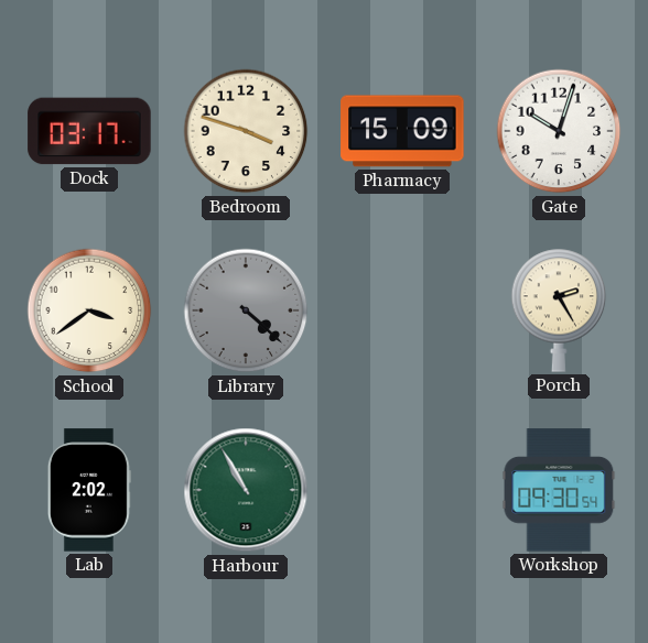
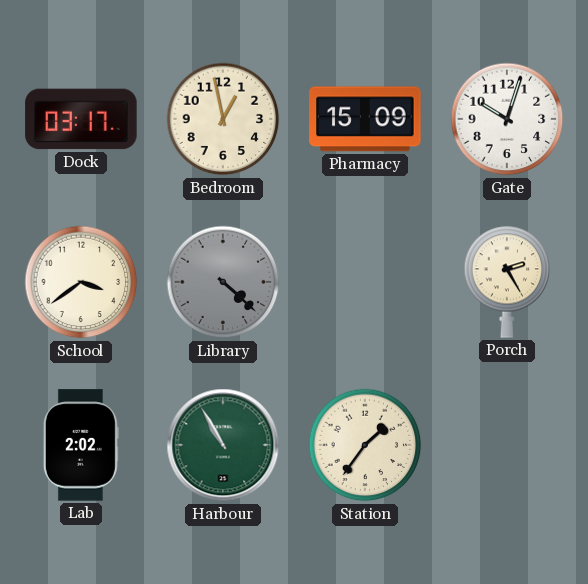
Bedroom: 3:48 -> 12:58
Station: none -> 1:36
Workshop: 09:30 -> none
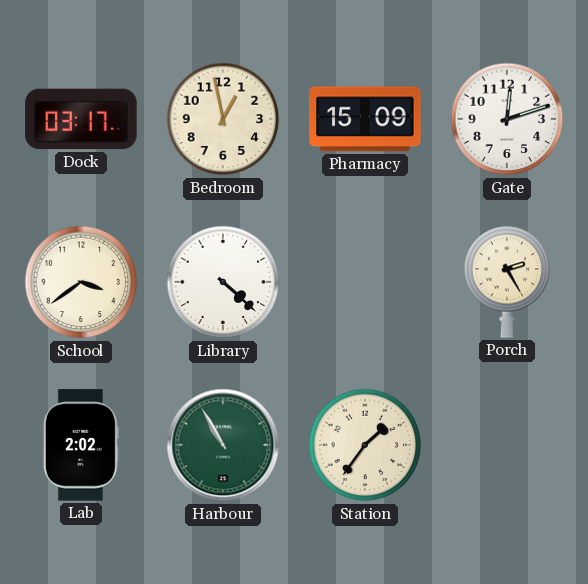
Gate: 10:03 -> 12:12
Library dial: grey -> white
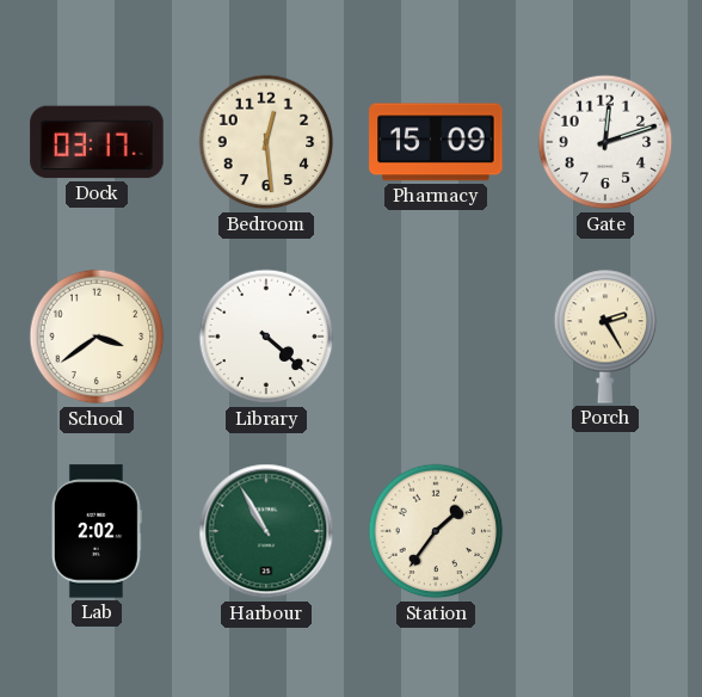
Bedroom: 12:58 -> 12:29
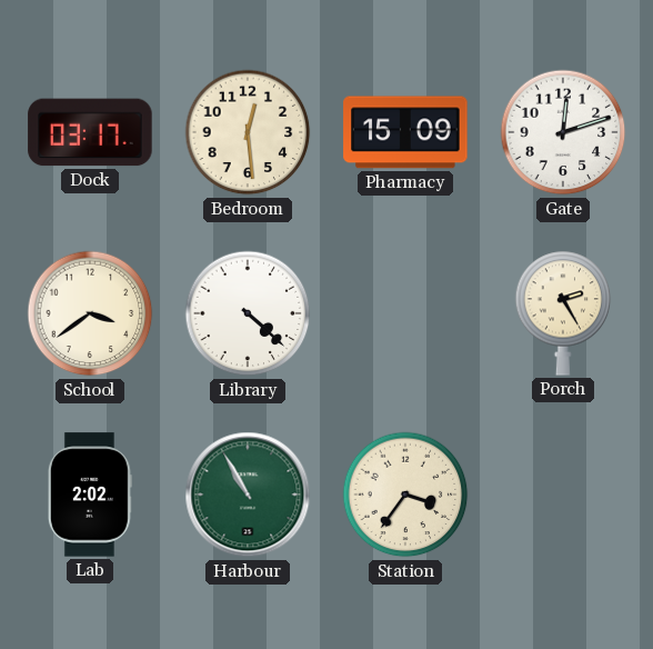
Station: 1:36 -> 3:36
